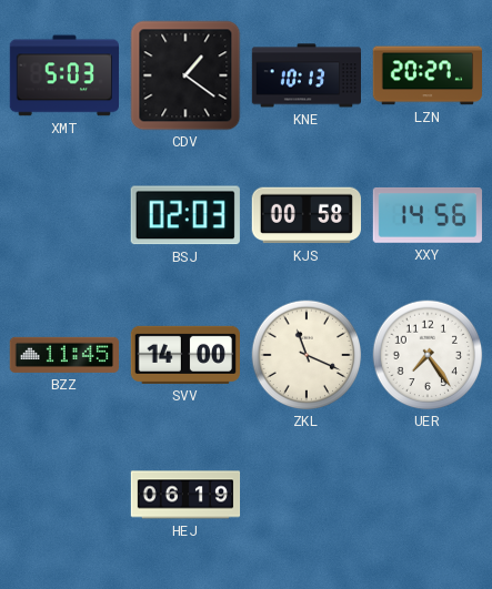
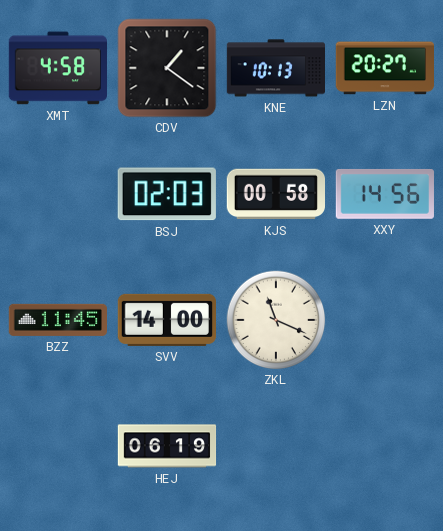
XMT: 5:03 -> 4:58
UER: 7:24 -> none
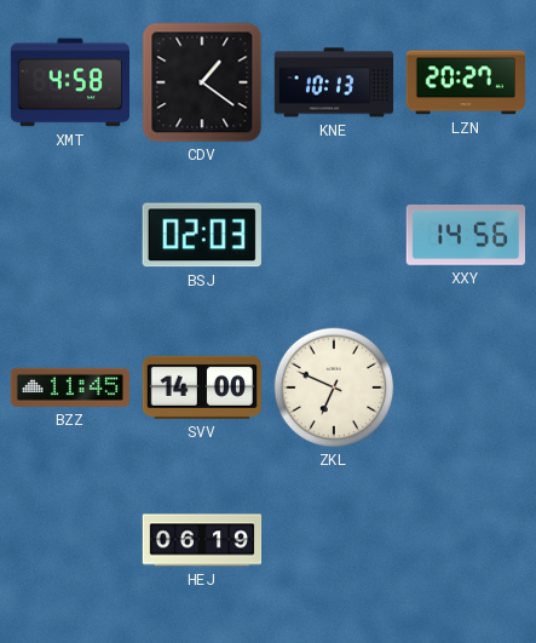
KJS: 00:58 -> none
ZKL: 11:19 -> 6:49
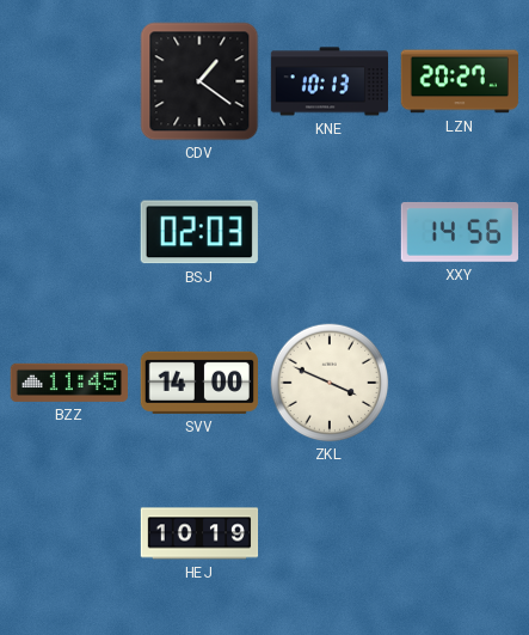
XMT: 4:58 -> none
ZKL: 6:49 -> 3:49
HEJ: 06:19 -> 10:19
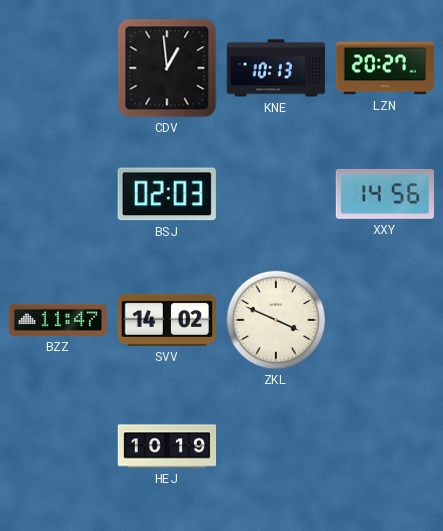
CDV: 1:21 -> 12:59
BZZ: 11:45 -> 11:47
SVV: 14:00 -> 14:02
